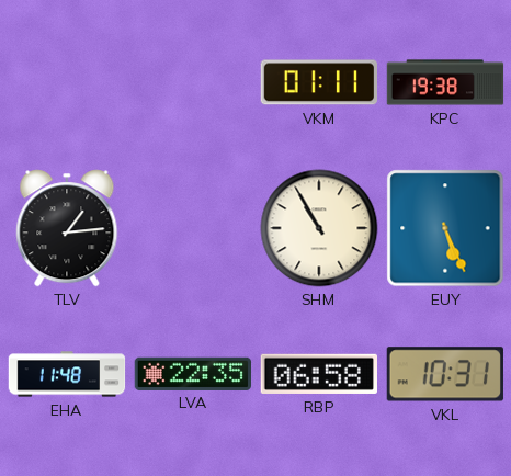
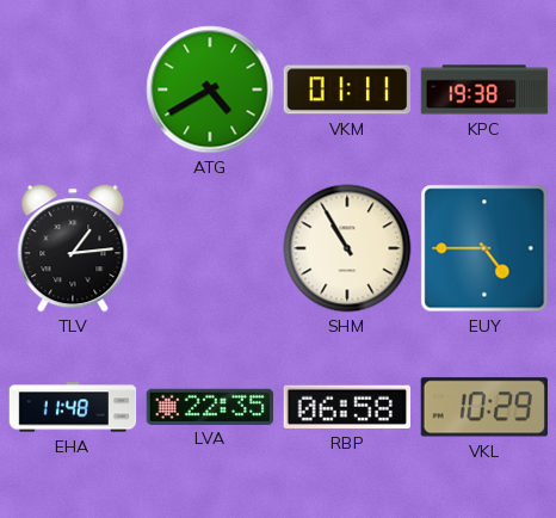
ATG: none -> 4:40
EUY: 5:26 -> 4:45
VKL: 10:31 -> 10:29
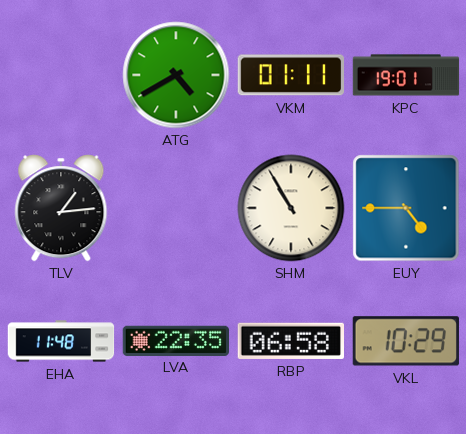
KPC: 19:38 -> 19:01
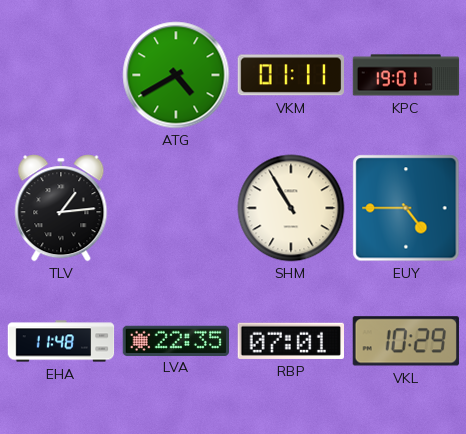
RBP: 06:58 -> 07:01
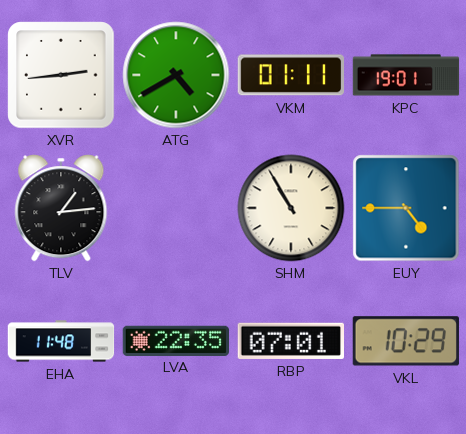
XVR: none -> 2:44
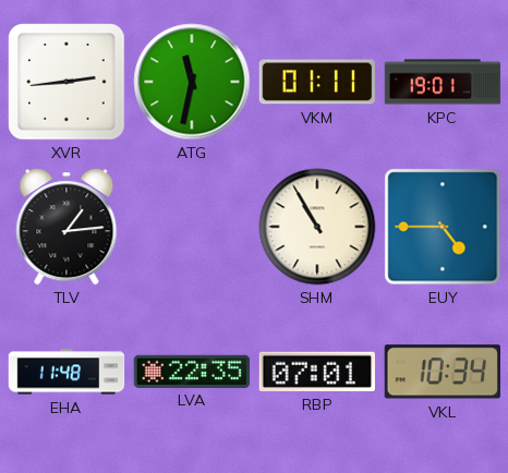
ATG: 4:40 -> 11:32
VKL: 10:29 -> 10:34
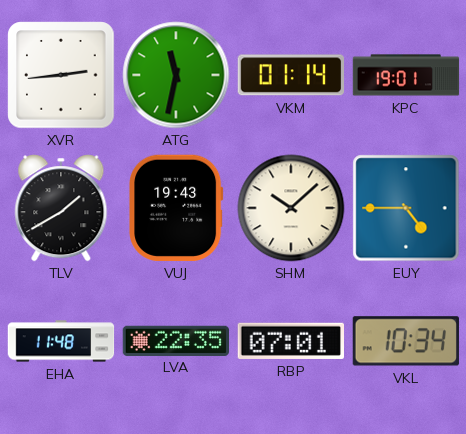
VKM: 01:11 -> 01:14
TLV: 1:14 -> 1:40
VUJ: none -> 19:43
SHM: 10:55 -> 10:08
